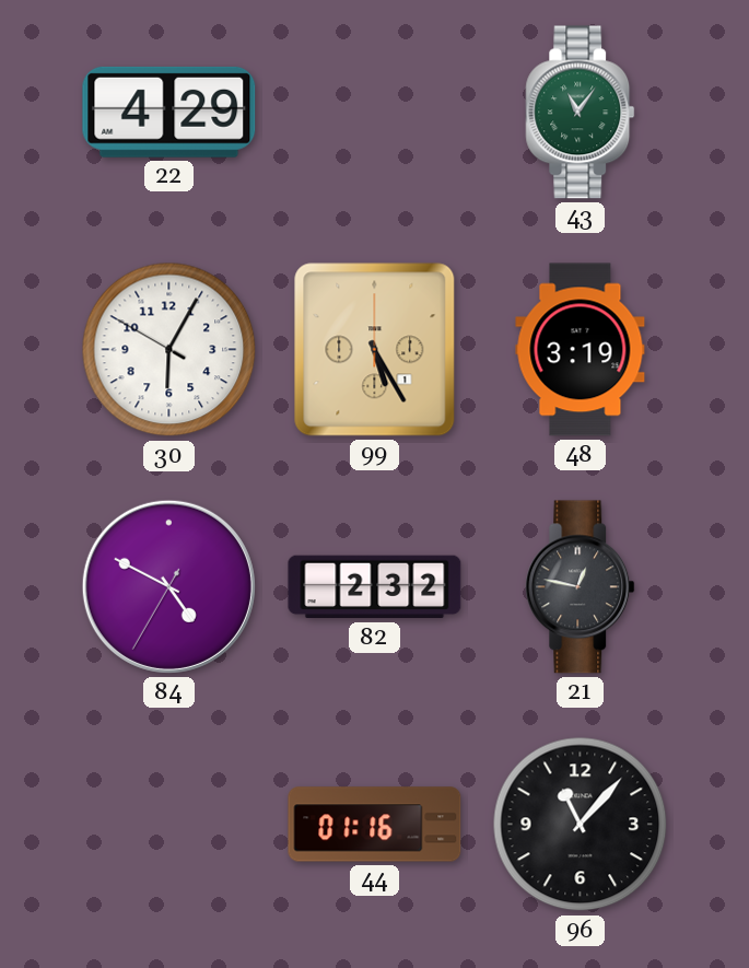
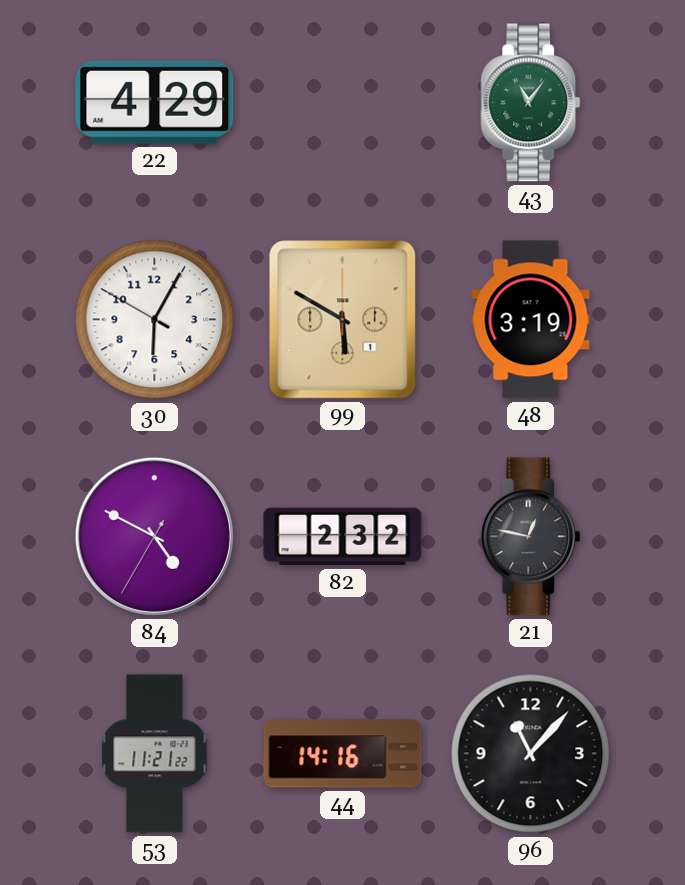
99: 5:25 -> 5:50
53: none -> 11:21
44: 01:16 -> 14:16
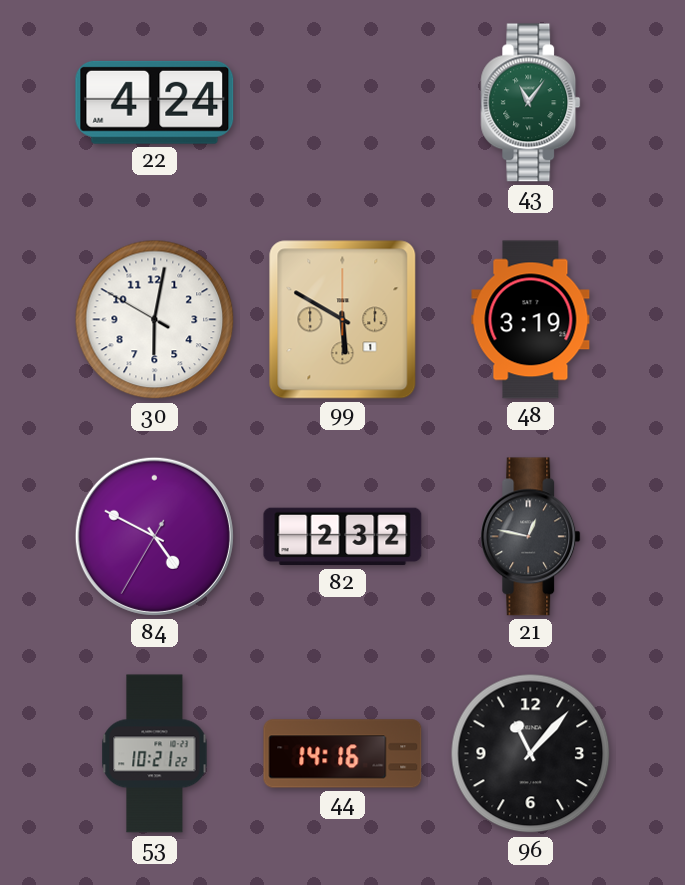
22: 4:29 -> 4:24
30: 6:04 -> 6:01
53: 11:21 -> 10:21
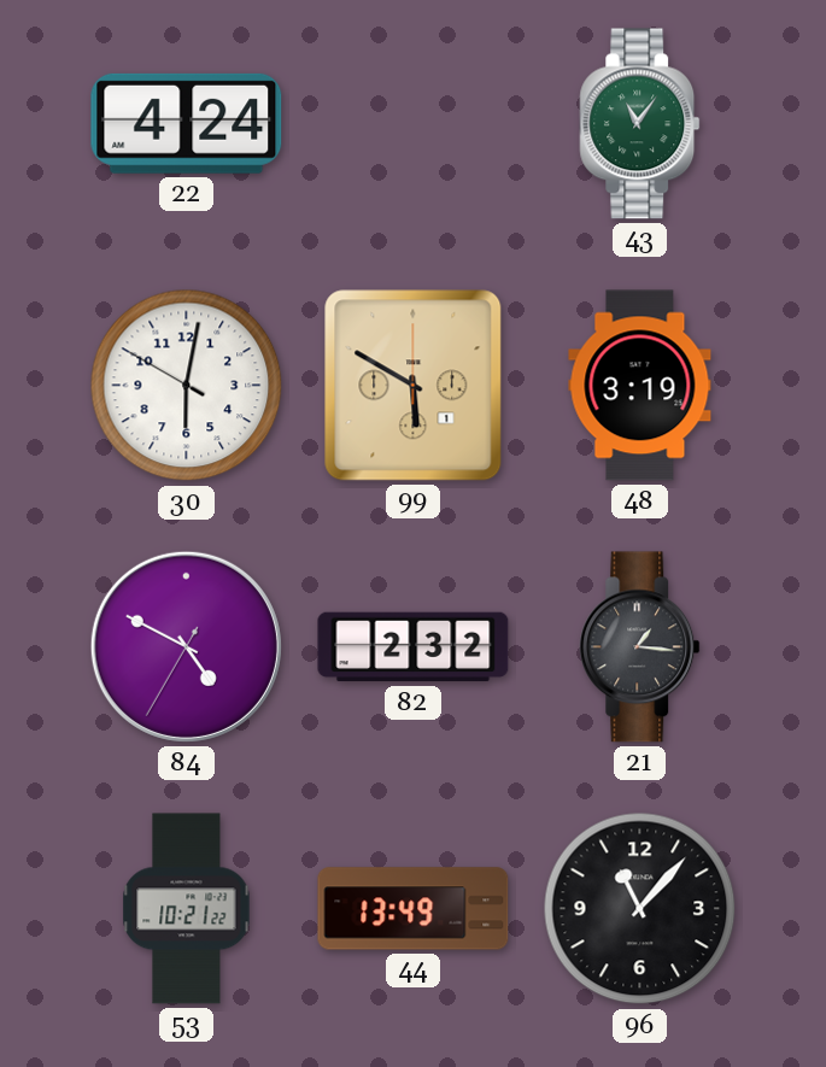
21: 12:47 -> 1:16
44: 14:16 -> 13:49
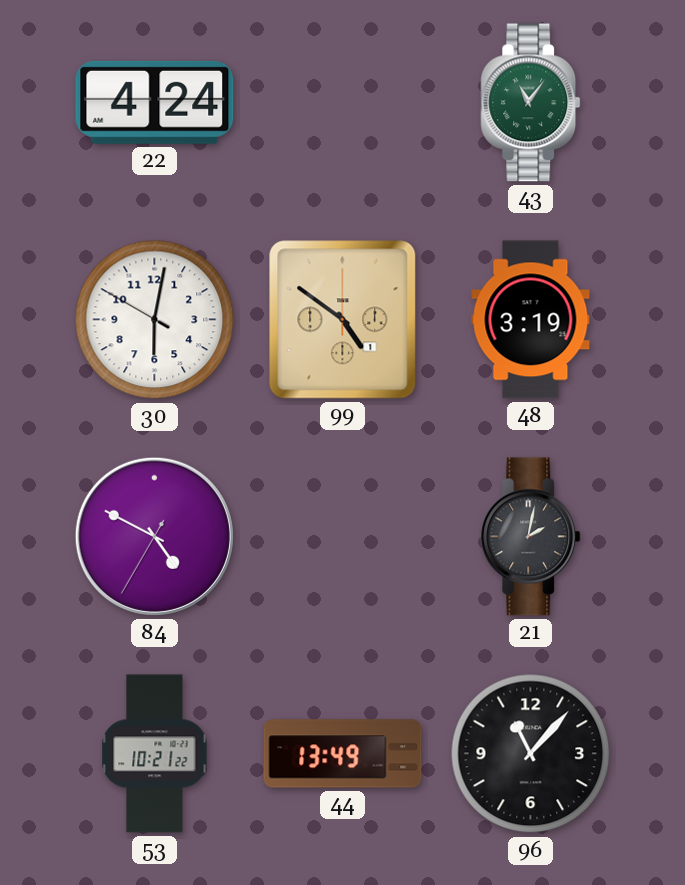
99: 5:50 -> 4:51
82: 2:32 -> none
21: 1:16 -> 2:02
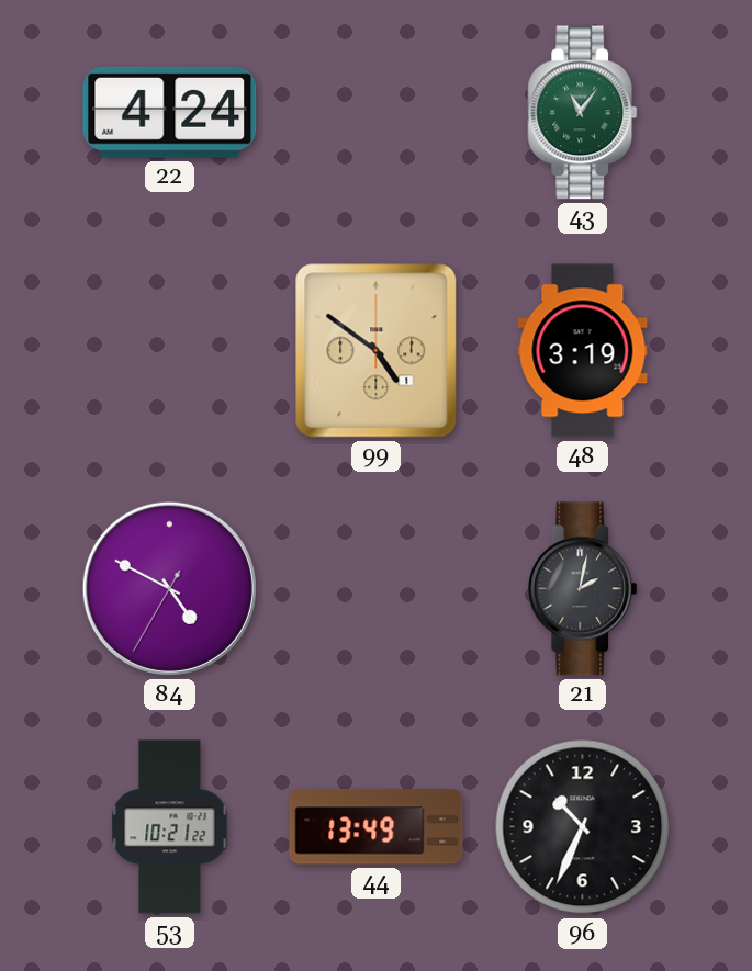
30: 6:01 -> none
96: 11:07 -> 10:34
